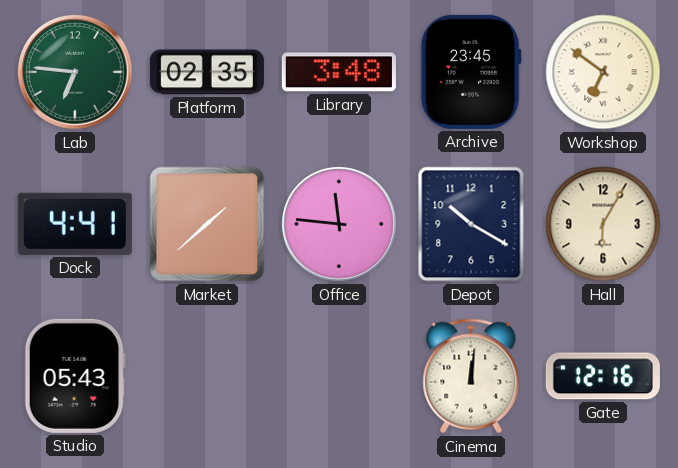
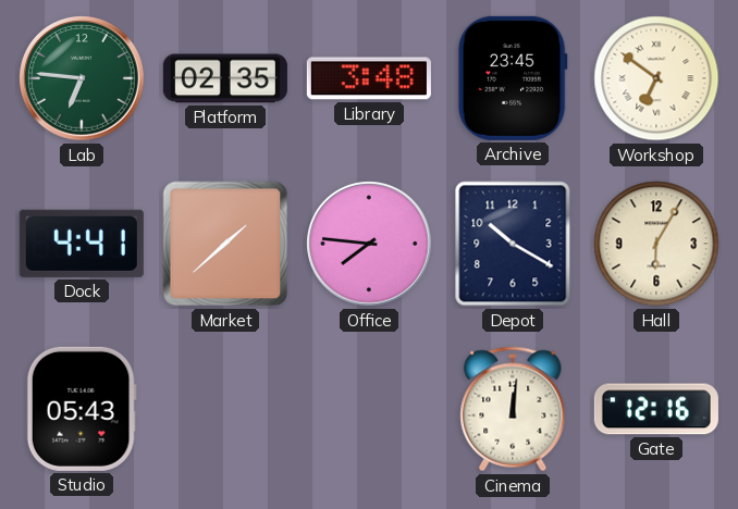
Office: 11:46 -> 7:46
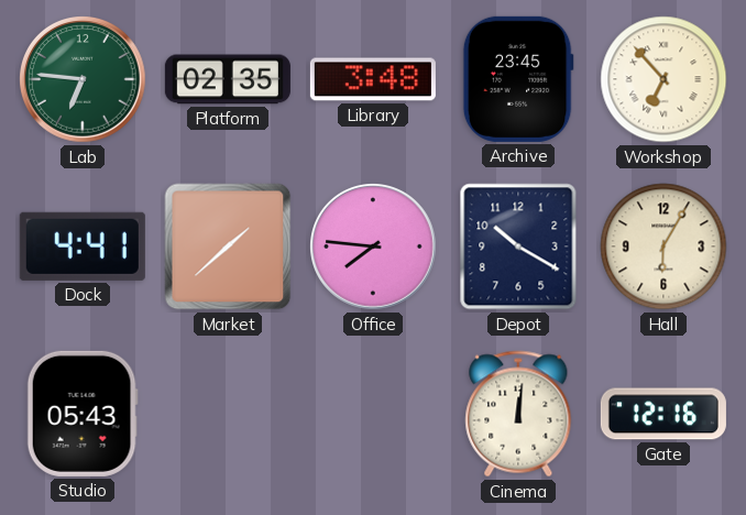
Workshop: 6:51 -> 6:53
